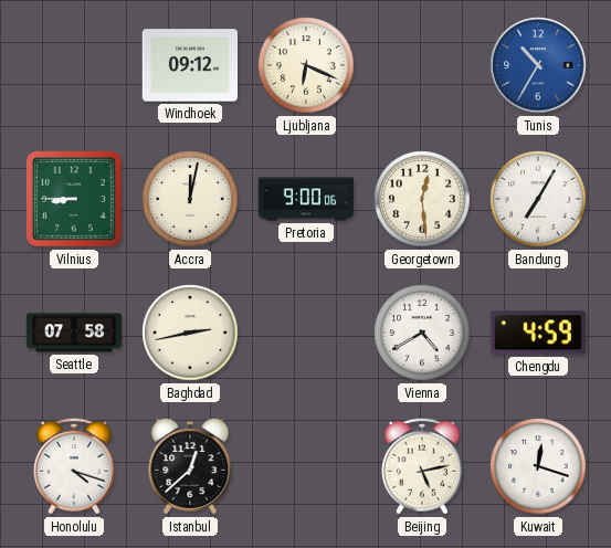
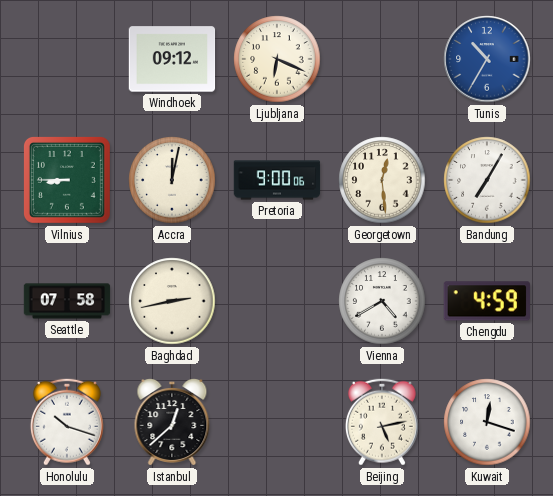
Honolulu: 4:18 -> 10:18
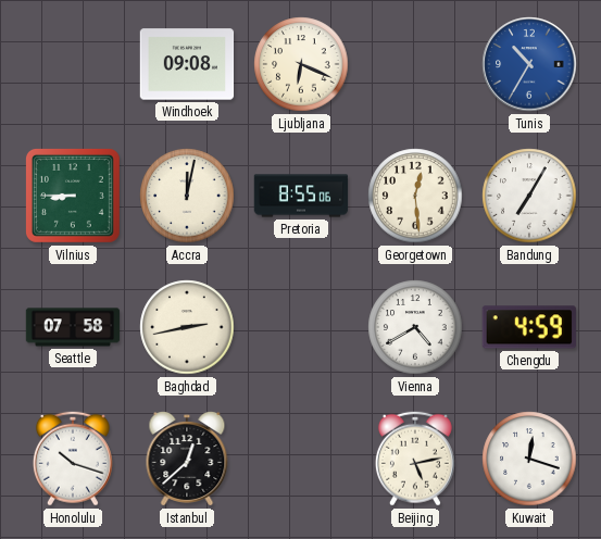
Windhoek: 09:12 -> 09:08
Pretoria: 9:00 -> 8:55
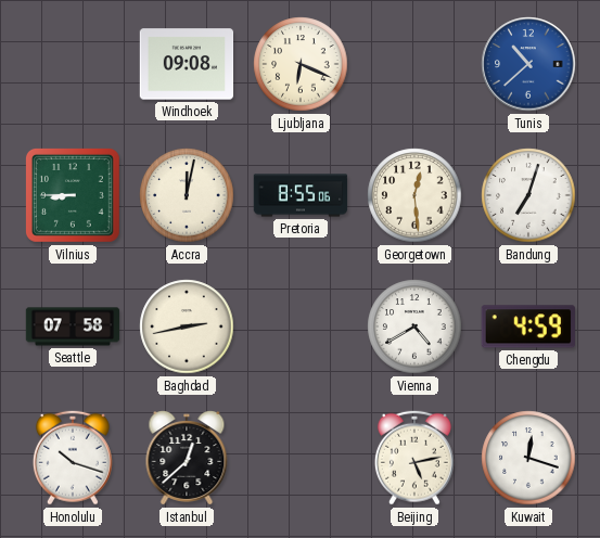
Tunis: 10:35 -> 10:38
Bandung: 7:05 -> 7:03
